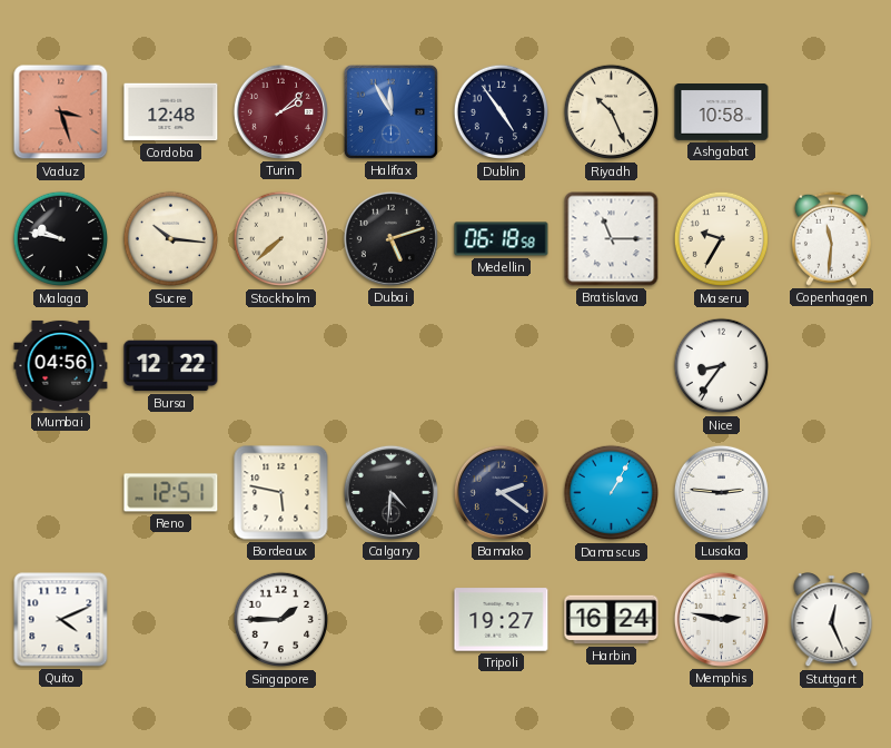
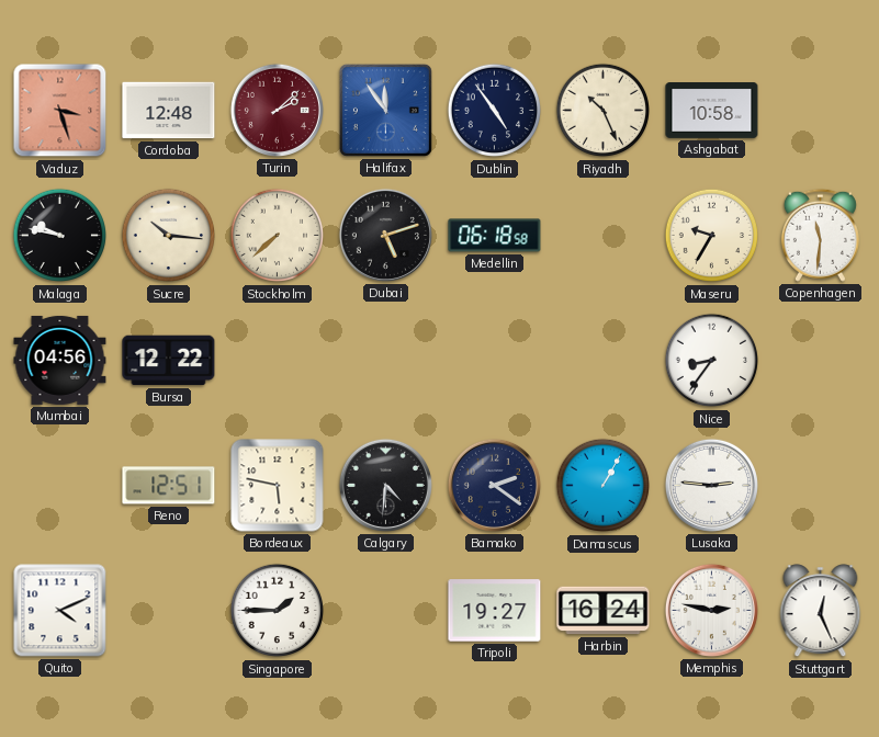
Halifax: 11:55 -> 11:54
Bratislava: 11:15 -> none
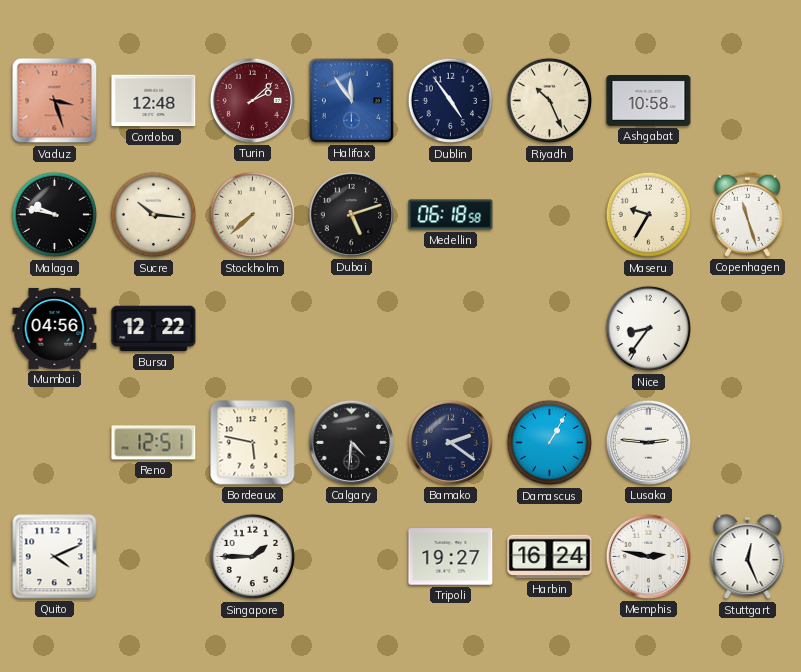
Copenhagen: 11:31 -> 11:27
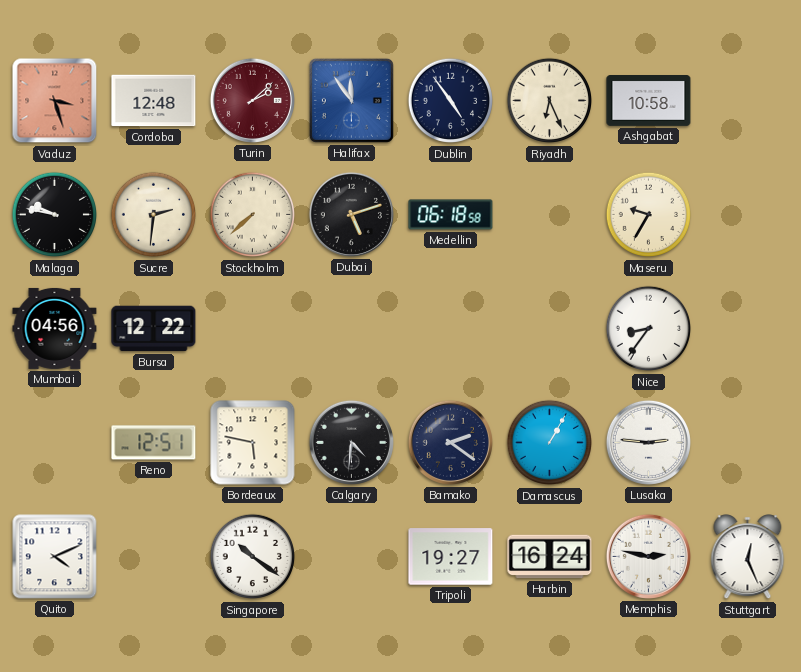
Riyadh: 10:26 -> 6:26
Sucre: 10:16 -> 2:31
Copenhagen: 11:27 -> none
Singapore: 1:45 -> 10:21
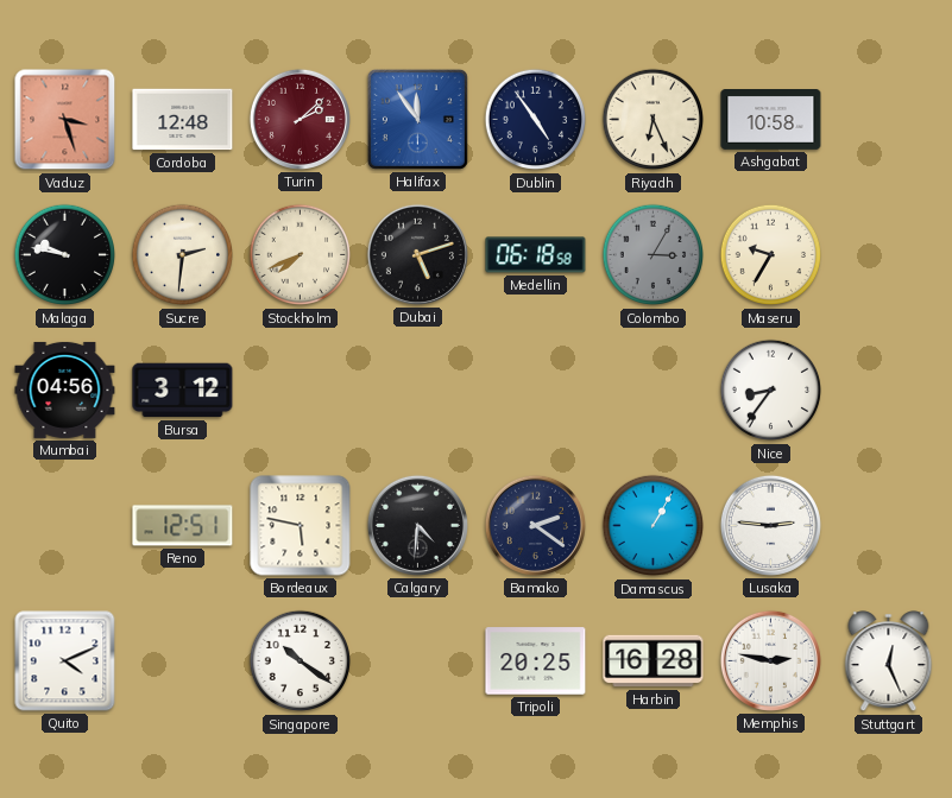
Stockholm: 7:38 -> 7:41
Colombo: none -> 3:05
Bursa: 12:22 -> 3:12
Tripoli: 19:27 -> 20:25
Harbin: 16:24 -> 16:28
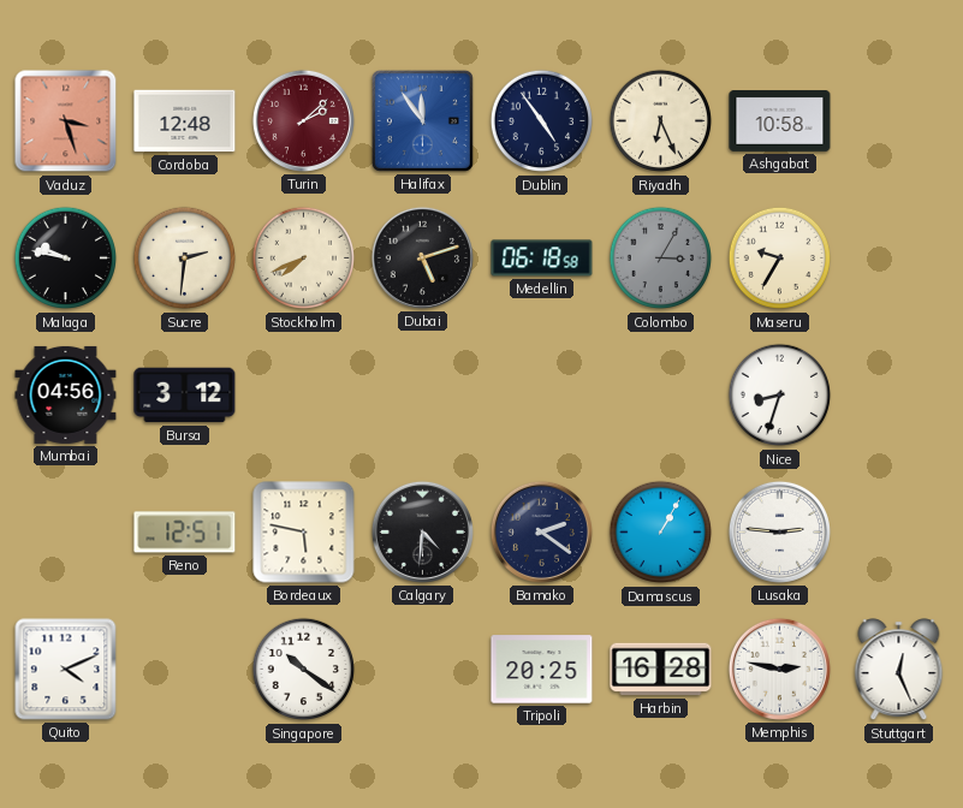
Nice: 8:36 -> 8:33
